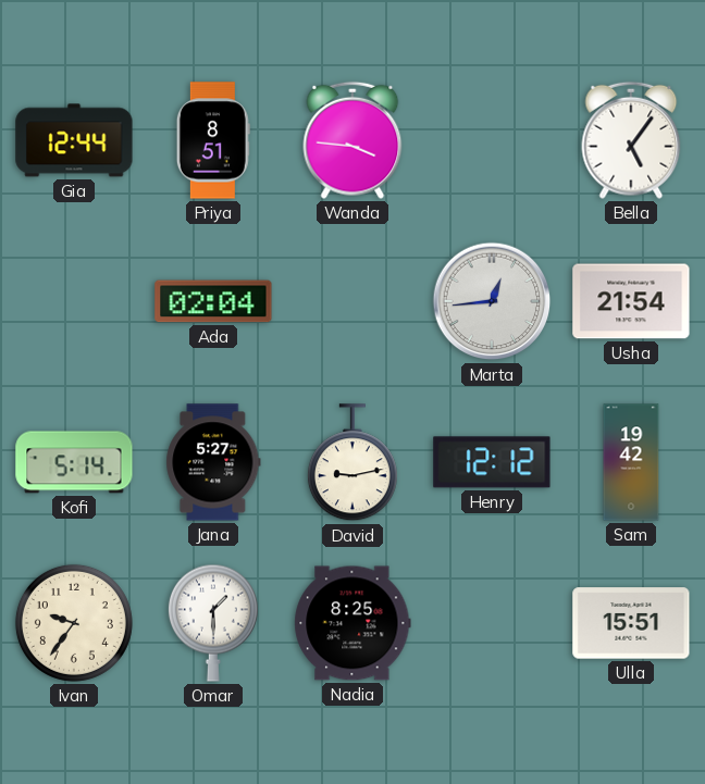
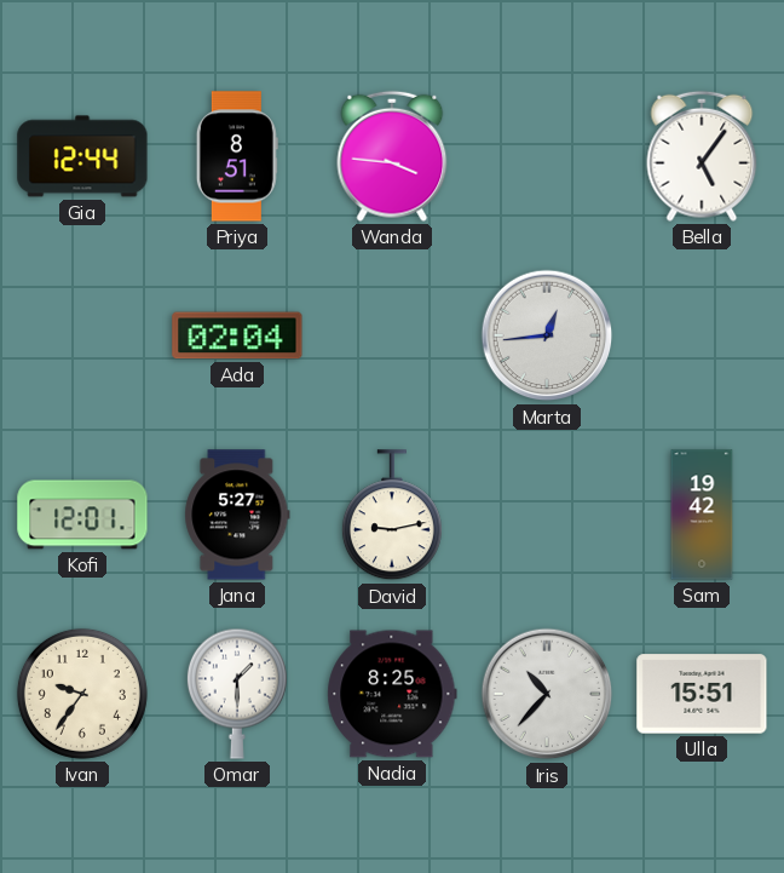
Usha: 21:54 -> none
Kofi: 5:14 -> 12:01
Henry: 12:12 -> none
Iris: none -> 10:37
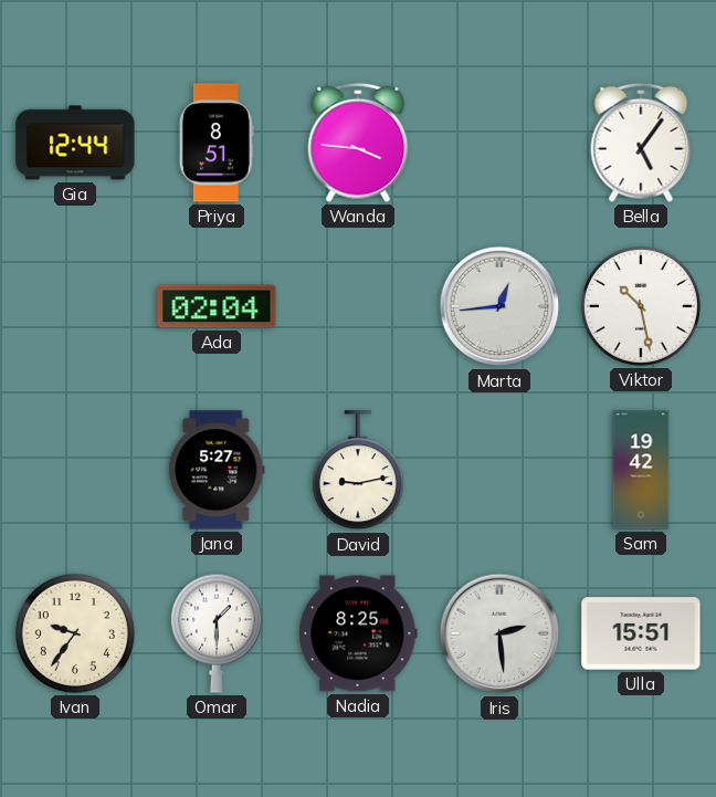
Viktor: none -> 10:28
Kofi: 12:01 -> none
Iris: 10:37 -> 2:29
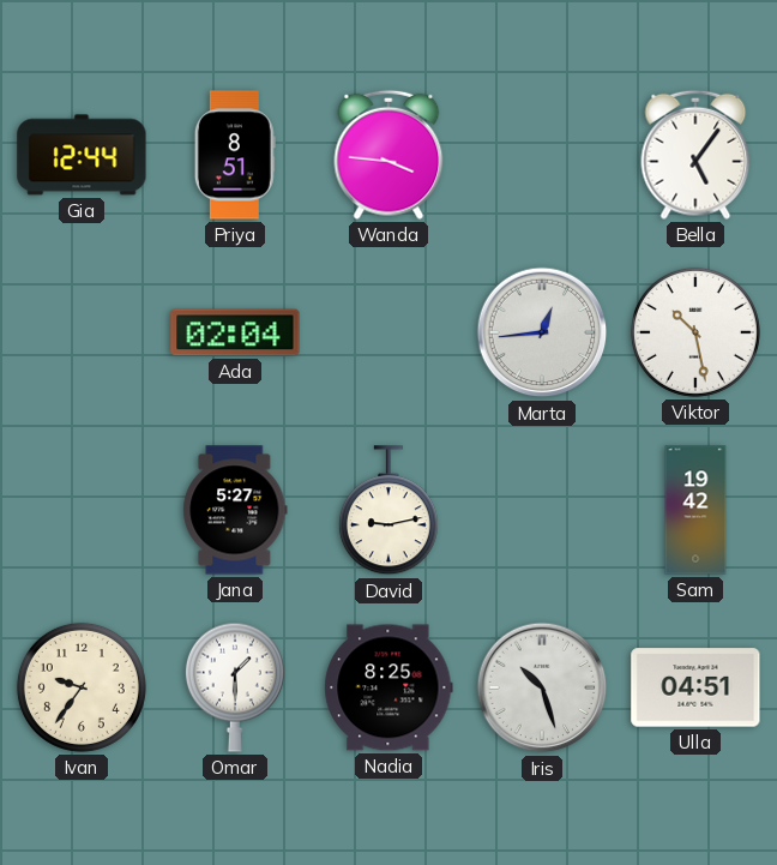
Iris: 2:29 -> 10:27
Ulla: 15:51 -> 04:51
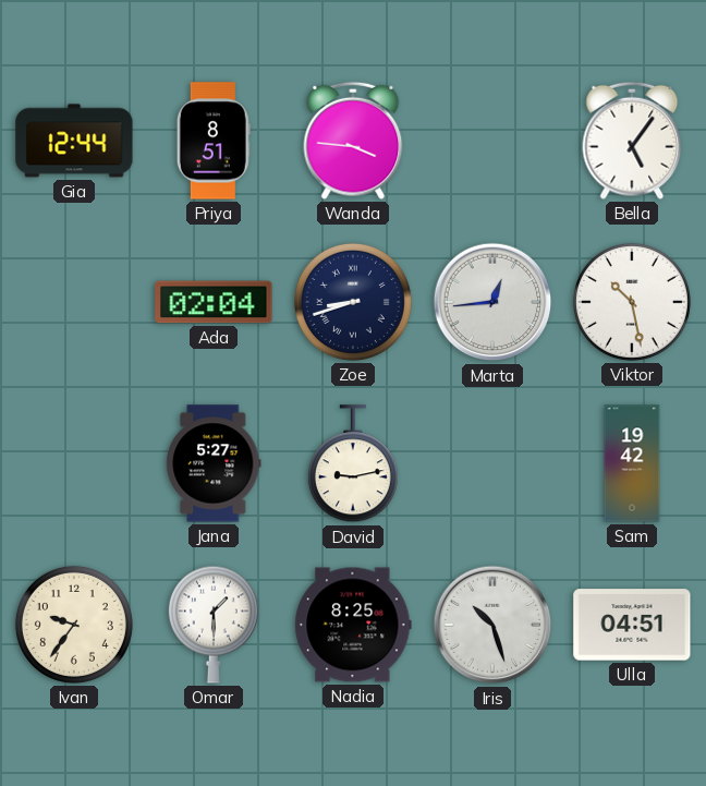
Zoe: none -> 8:42
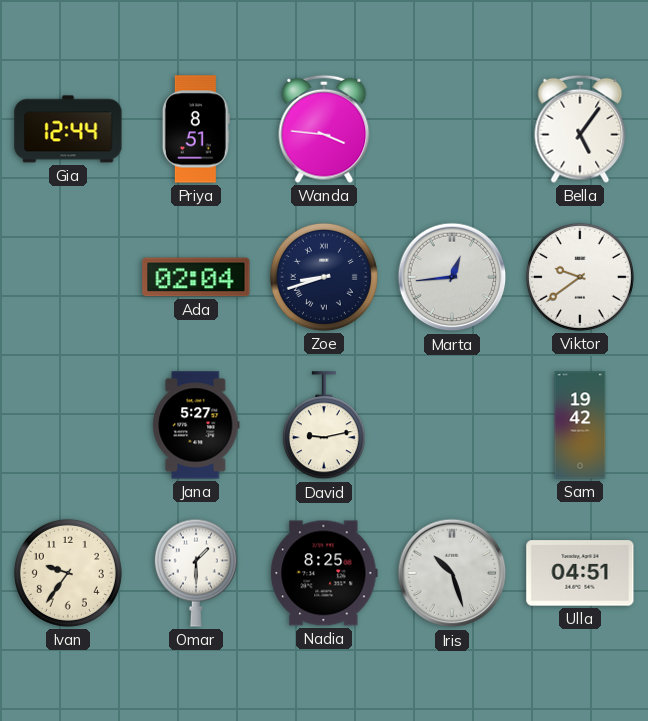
Viktor: 10:28 -> 9:39
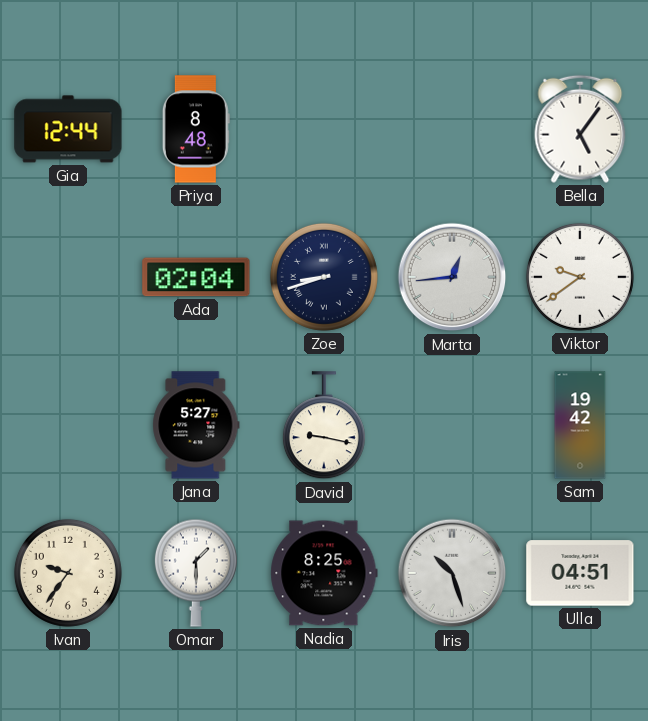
Priya: 8:51 -> 8:48
Wanda: 3:46 -> none
David: 9:13 -> 9:17
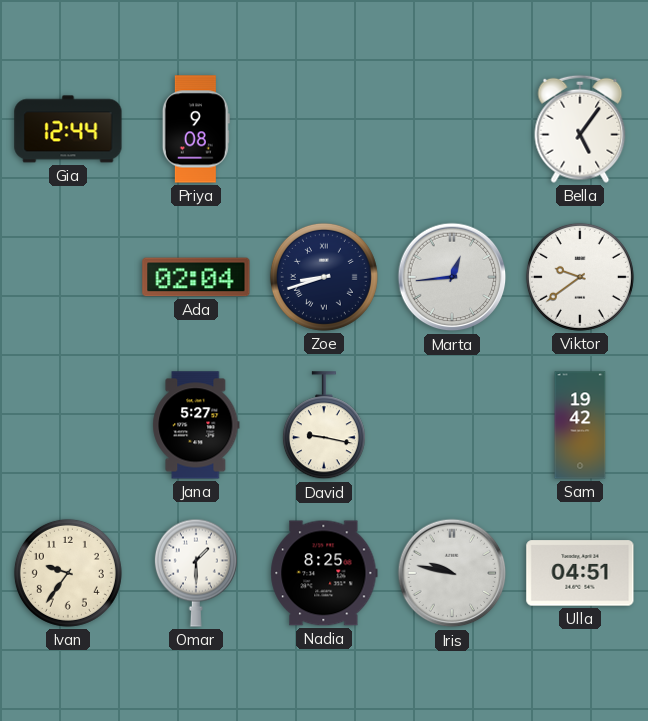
Priya: 8:48 -> 9:08
Iris: 10:27 -> 9:47
